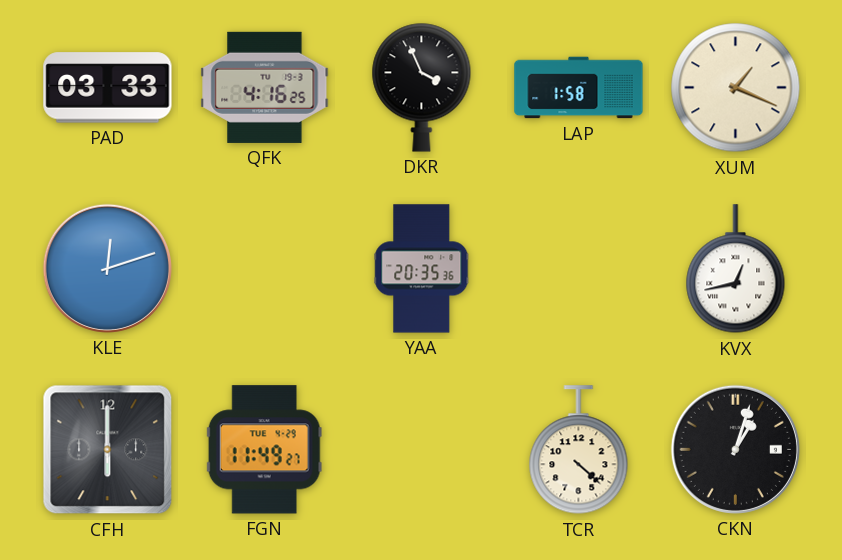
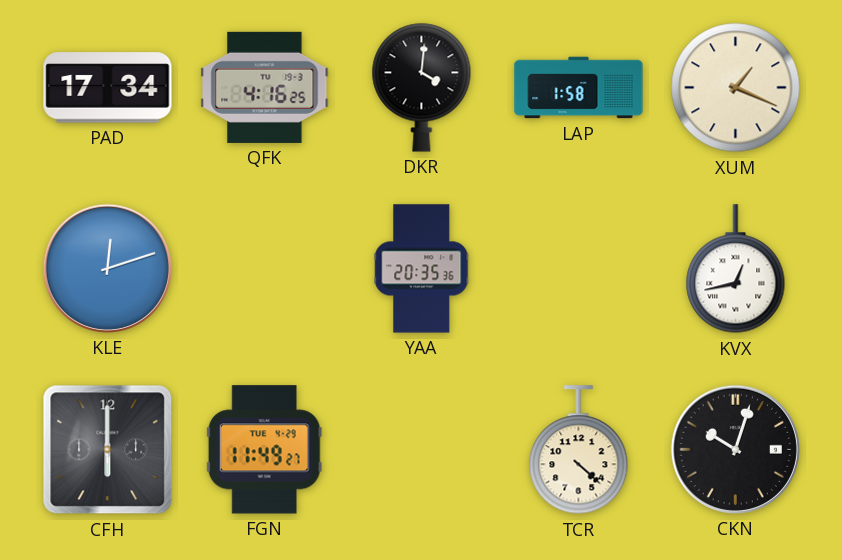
PAD: 03:33 -> 17:34
DKR: 3:56 -> 4:01
CKN: 1:03 -> 10:03
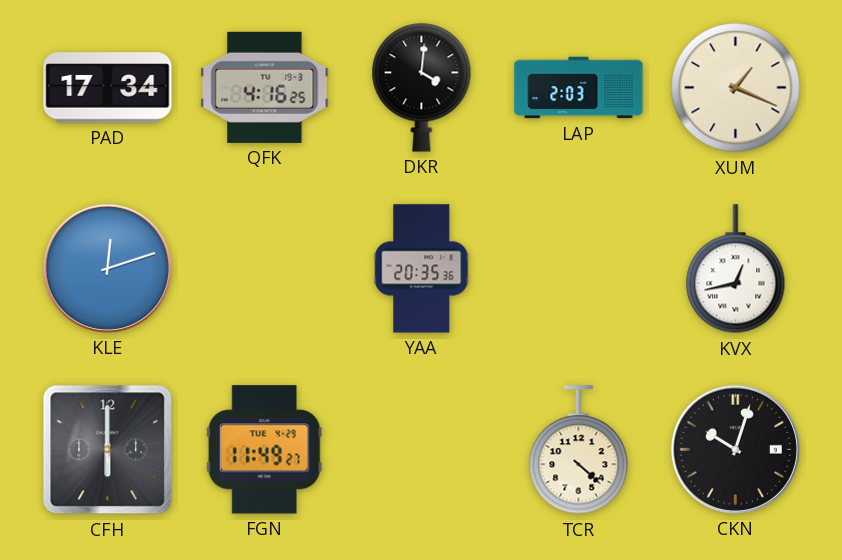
LAP: 1:58 -> 2:03
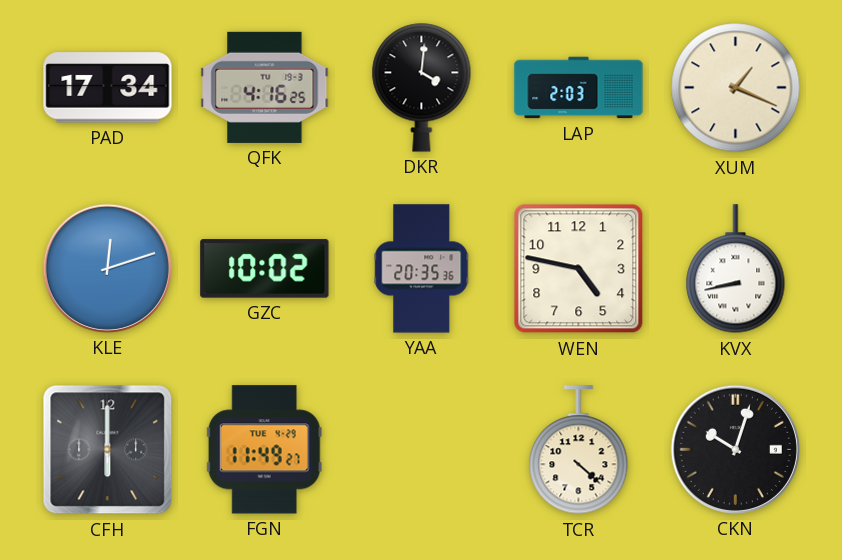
GZC: none -> 10:02
WEN: none -> 4:47
KVX: 12:43 -> 8:43
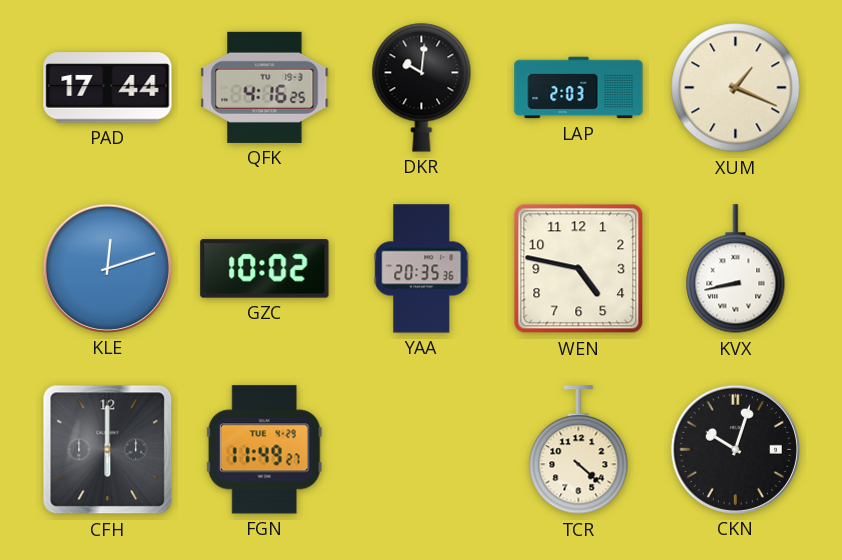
PAD: 17:34 -> 17:44
DKR: 4:01 -> 10:01
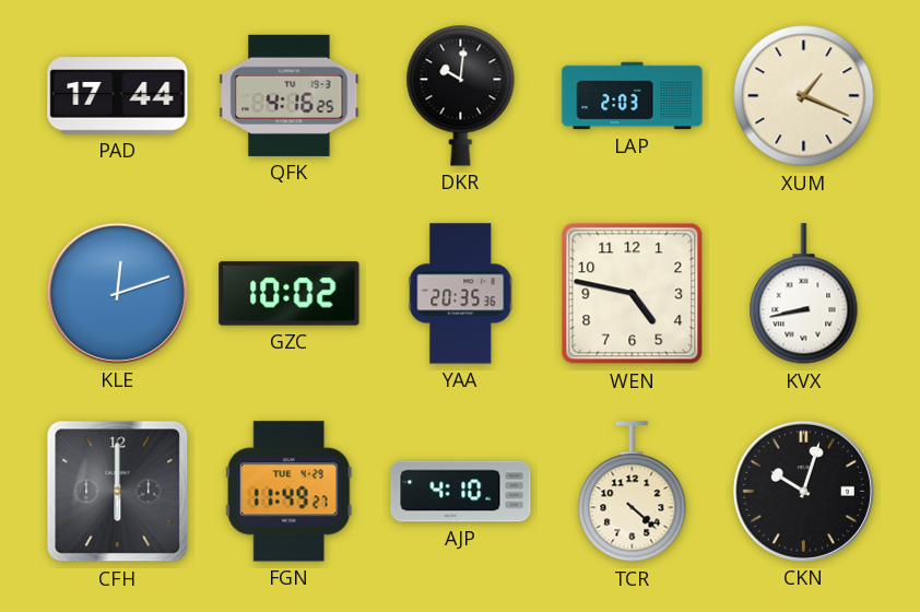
AJP: none -> 4:10
